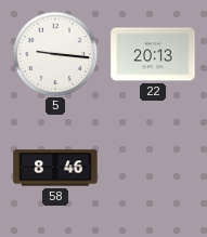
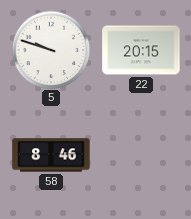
5: 9:16 -> 9:48
22: 20:13 -> 20:15
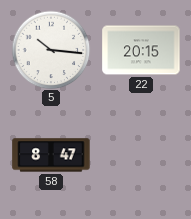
5: 9:48 -> 10:16
58: 8:46 -> 8:47
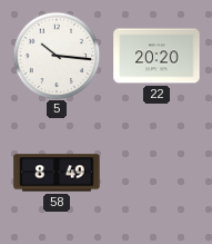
22: 20:15 -> 20:20
58: 8:47 -> 8:49
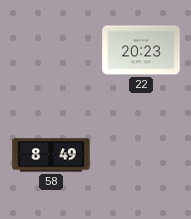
5: 10:16 -> none
22: 20:20 -> 20:23
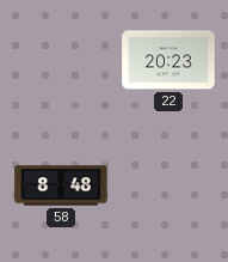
58: 8:49 -> 8:48
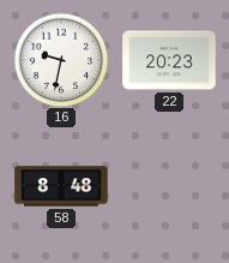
16: none -> 9:32
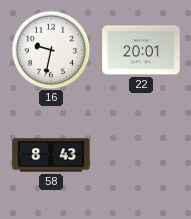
22: 20:23 -> 20:01
58: 8:48 -> 8:43
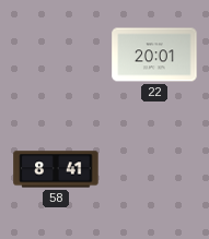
16: 9:32 -> none
58: 8:43 -> 8:41
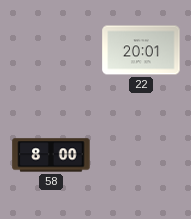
58: 8:41 -> 8:00
